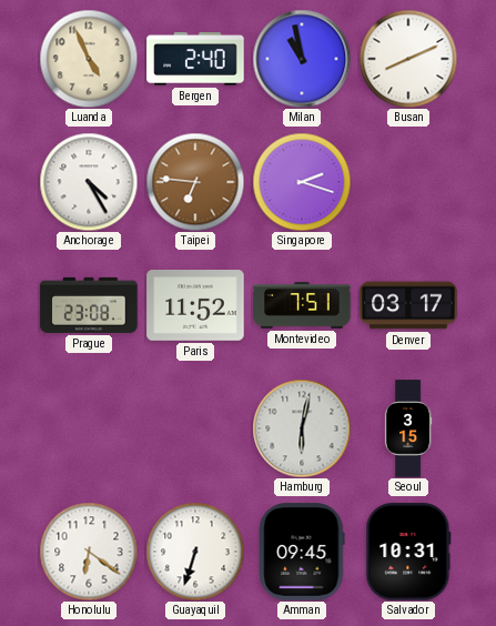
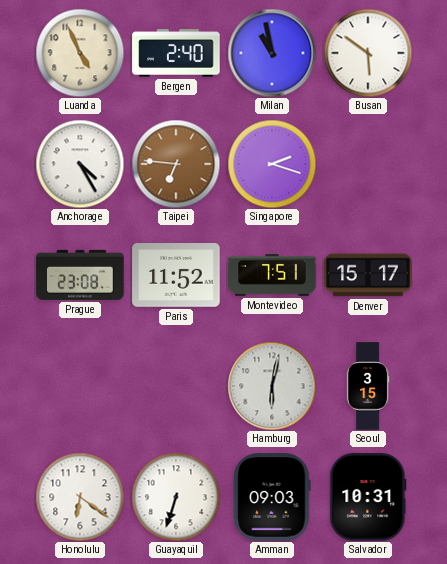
Busan: 8:11 -> 5:51
Denver: 03:17 -> 15:17
Amman: 09:45 -> 09:03
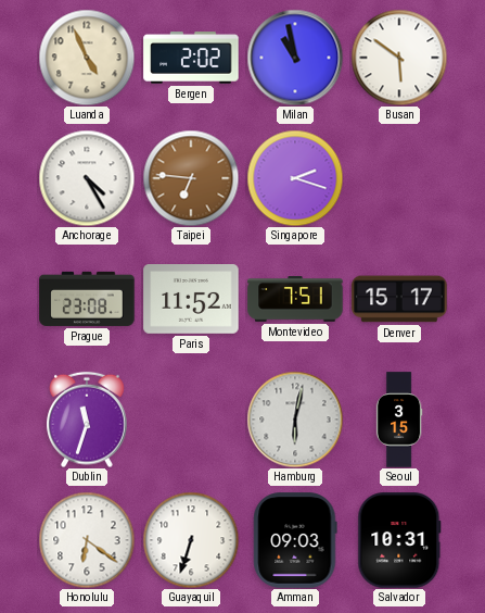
Bergen: 2:40 -> 2:02
Dublin: none -> 11:33
